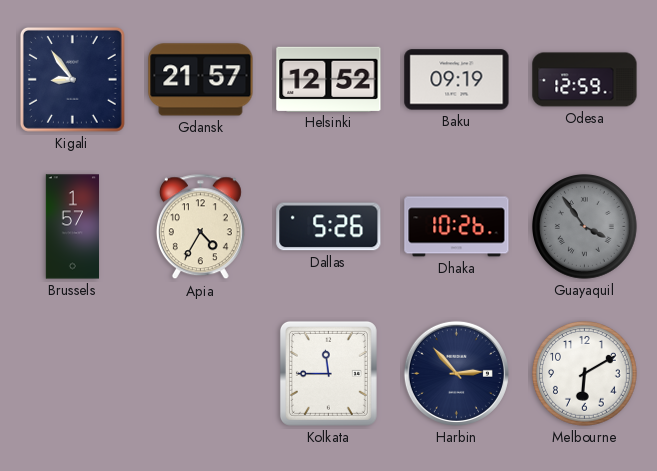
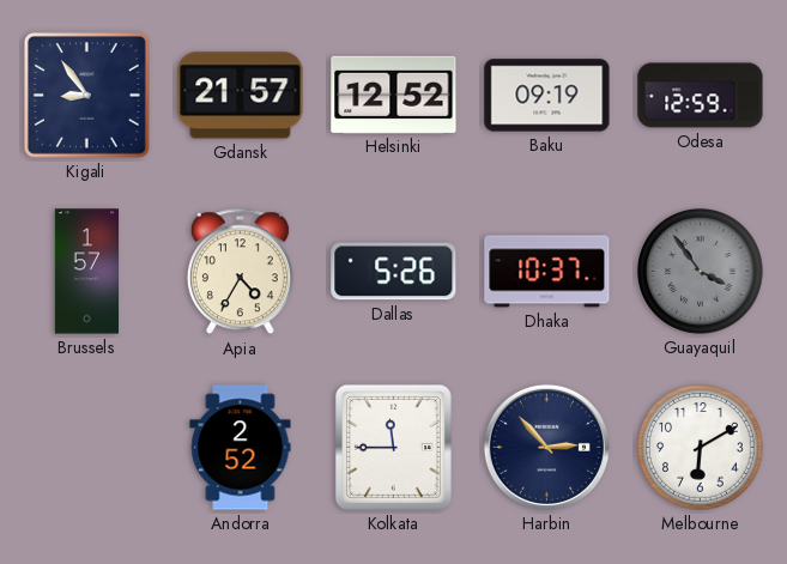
Dhaka: 10:26 -> 10:37
Andorra: none -> 2:52
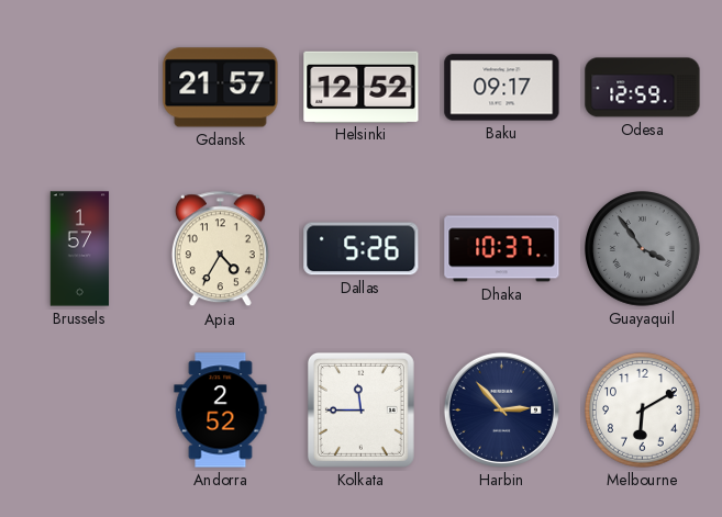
Kigali: 8:54 -> none
Baku: 09:19 -> 09:17
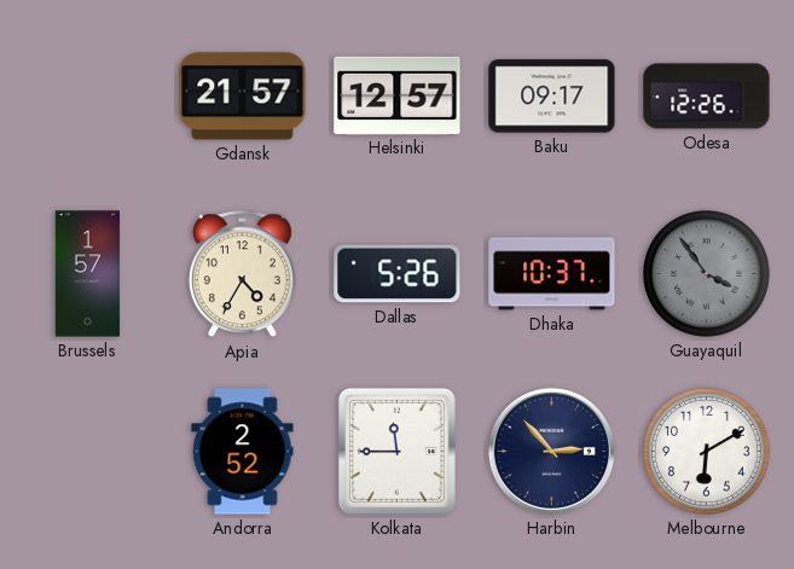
Helsinki: 12:52 -> 12:57
Odesa: 12:59 -> 12:26
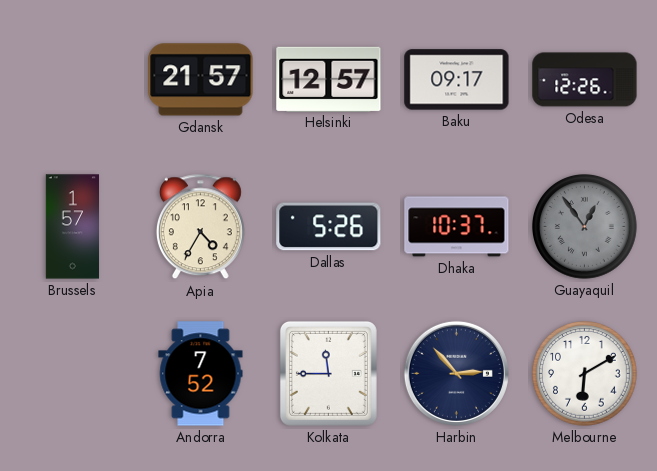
Guayaquil: 3:54 -> 12:54
Andorra: 2:52 -> 7:52
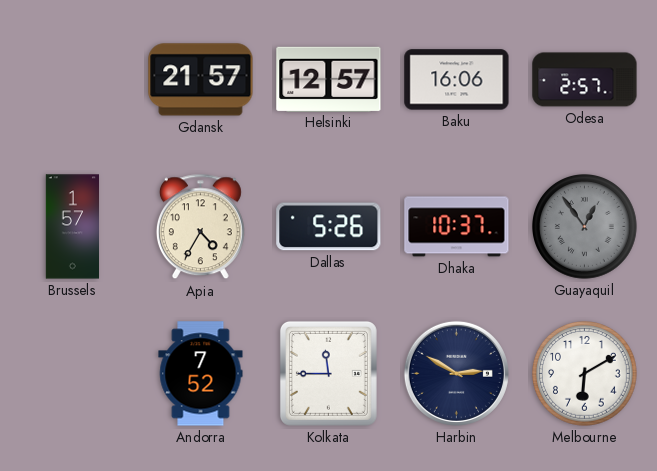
Baku: 09:17 -> 16:06
Odesa: 12:26 -> 2:57
Harbin: 2:53 -> 2:50
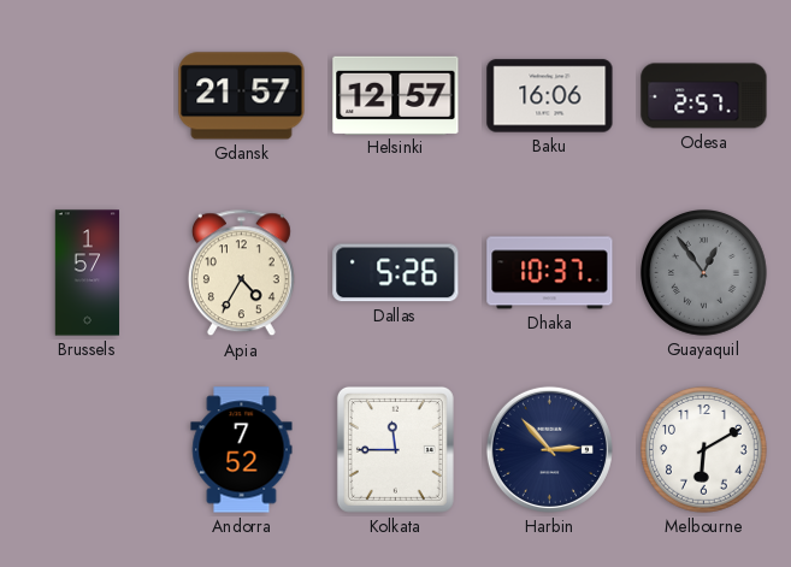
Harbin: 2:50 -> 2:53
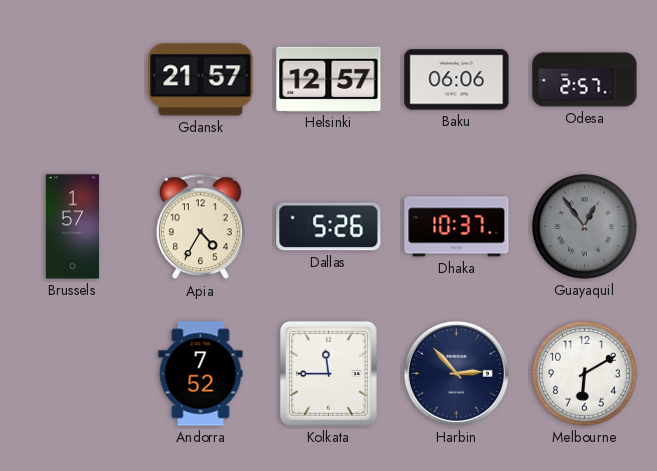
Baku: 16:06 -> 06:06
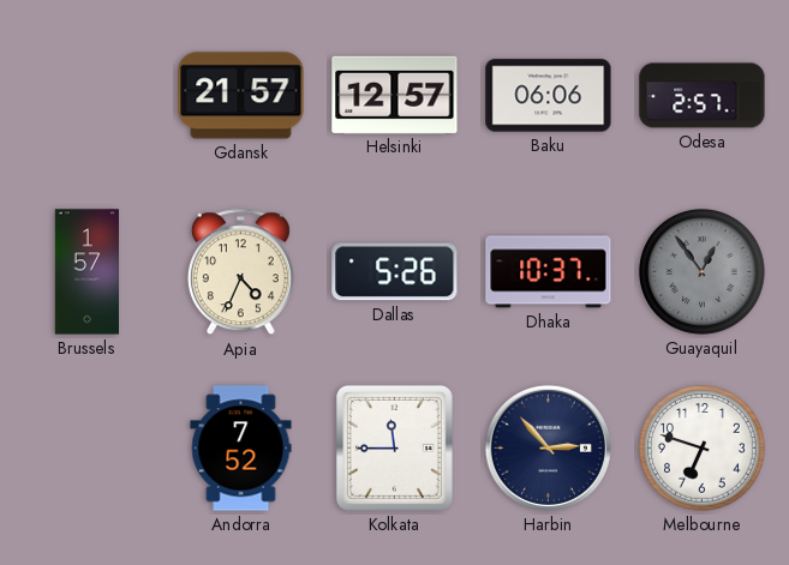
Apia: 4:35 -> 4:34
Melbourne: 6:10 -> 6:48
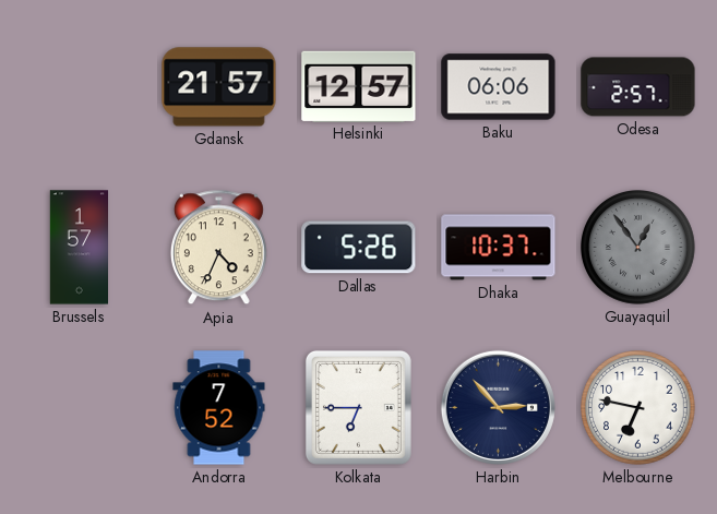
Kolkata: 11:45 -> 6:45
Melbourne: 6:48 -> 6:47
